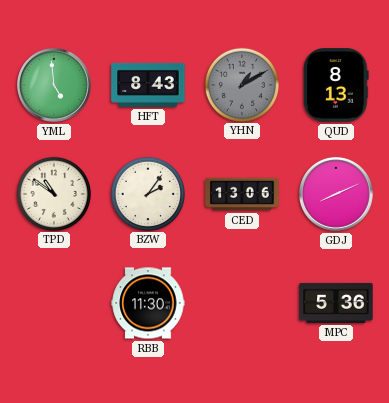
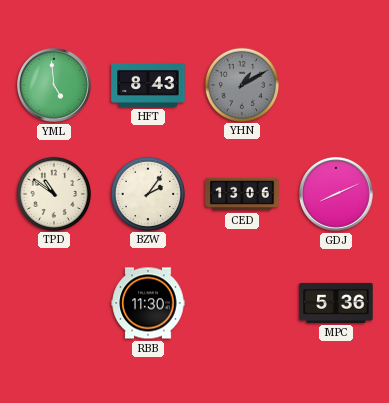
QUD: 8:13 -> none
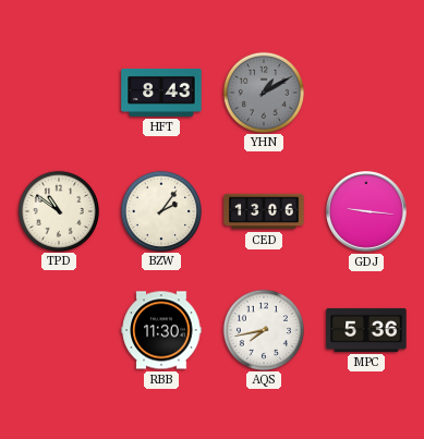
YML: 4:59 -> none
GDJ: 8:11 -> 9:16
AQS: none -> 7:43
